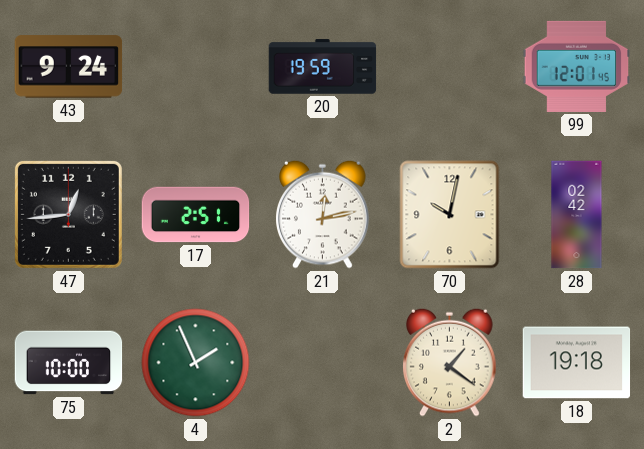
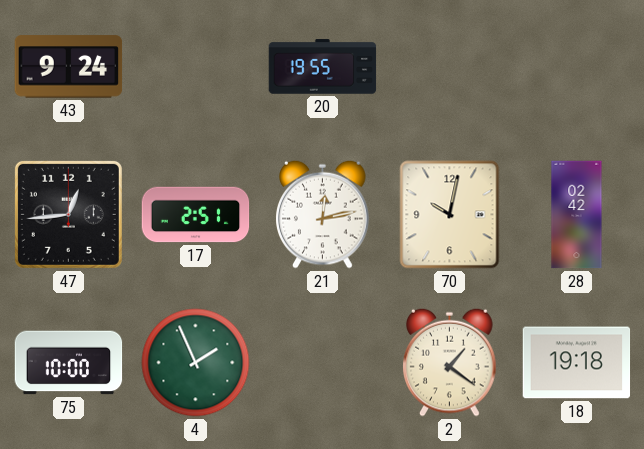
20: 19:59 -> 19:55
99: 12:01 -> none
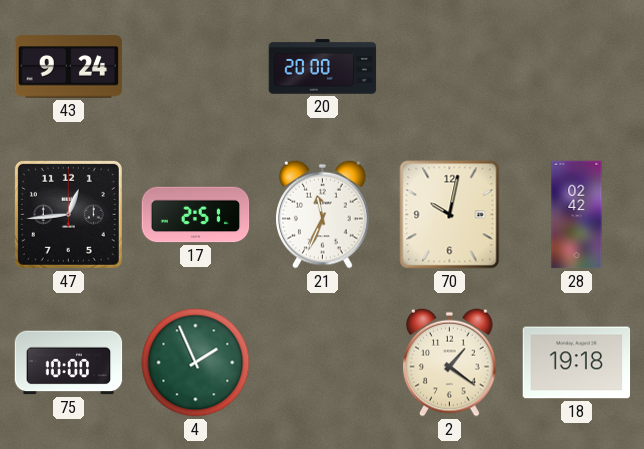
20: 19:55 -> 20:00
21: 12:13 -> 11:34
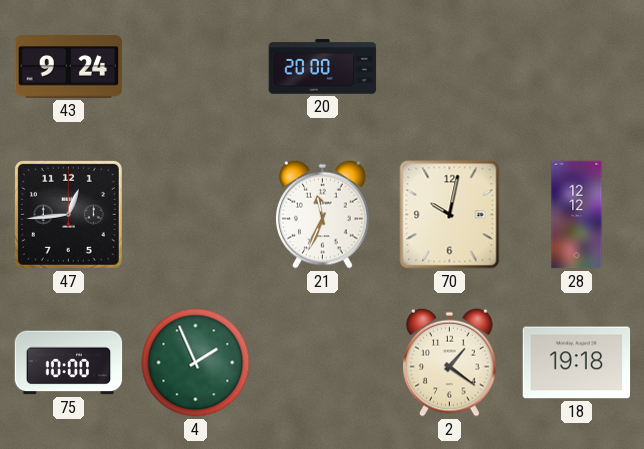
17: 2:51 -> none
28: 02:42 -> 12:12
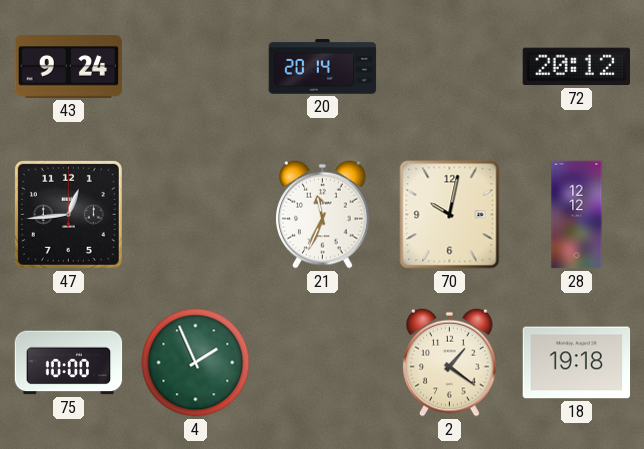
20: 20:00 -> 20:14
72: none -> 20:12
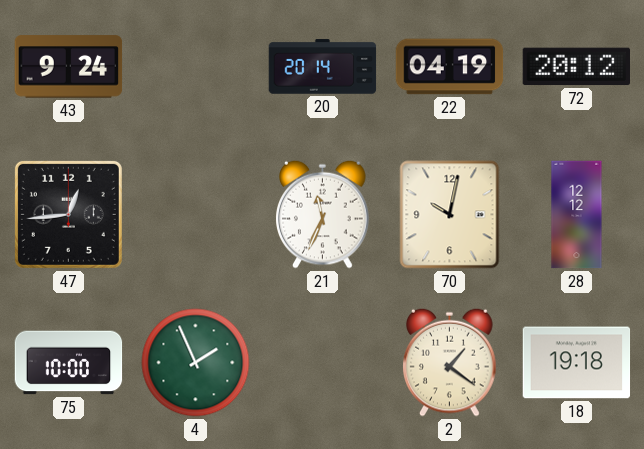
22: none -> 04:19
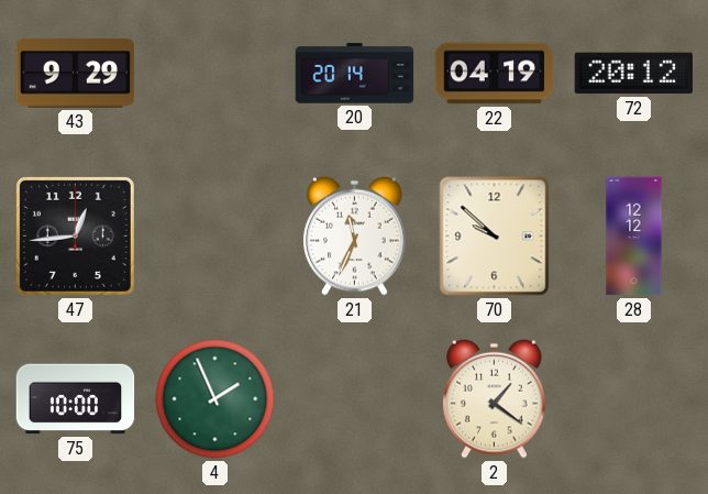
43: 9:24 -> 9:29
70: 10:02 -> 9:52
18: 19:18 -> none
